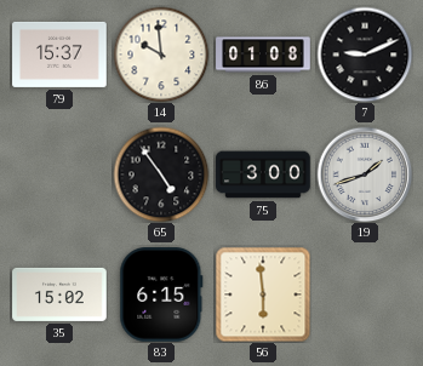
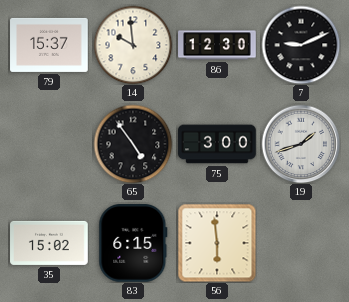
86: 01:08 -> 12:30
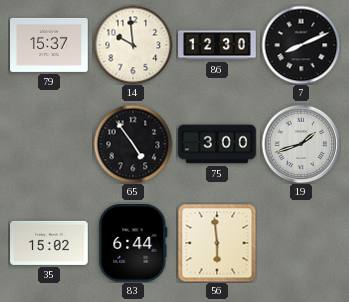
7: 9:11 -> 8:11
83: 6:15 -> 6:44
